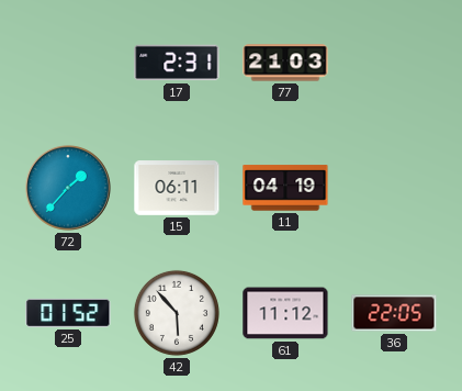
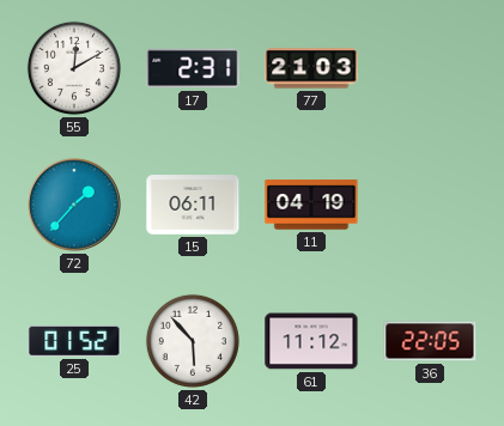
55: none -> 12:10
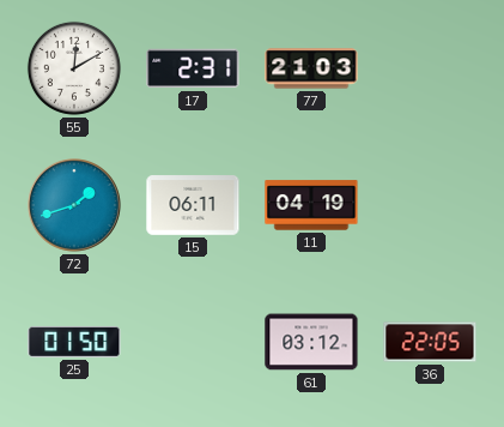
72: 1:37 -> 1:42
25: 01:52 -> 01:50
42: 5:53 -> none
61: 11:12 -> 03:12
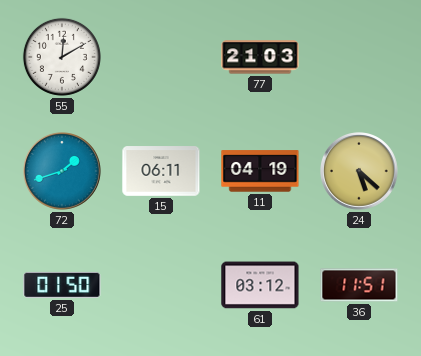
17: 2:31 -> none
24: none -> 5:22
36: 22:05 -> 11:51
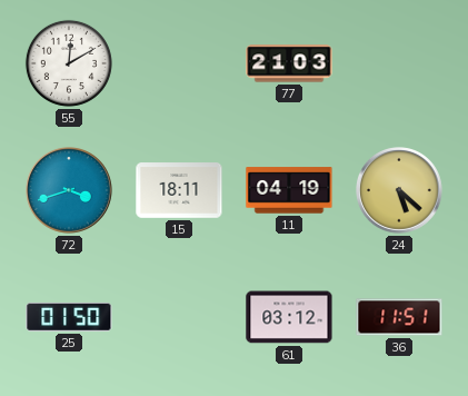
72: 1:42 -> 3:42
15: 06:11 -> 18:11
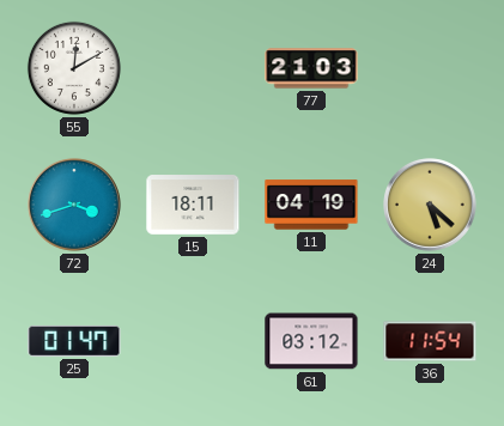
25: 01:50 -> 01:47
36: 11:51 -> 11:54
